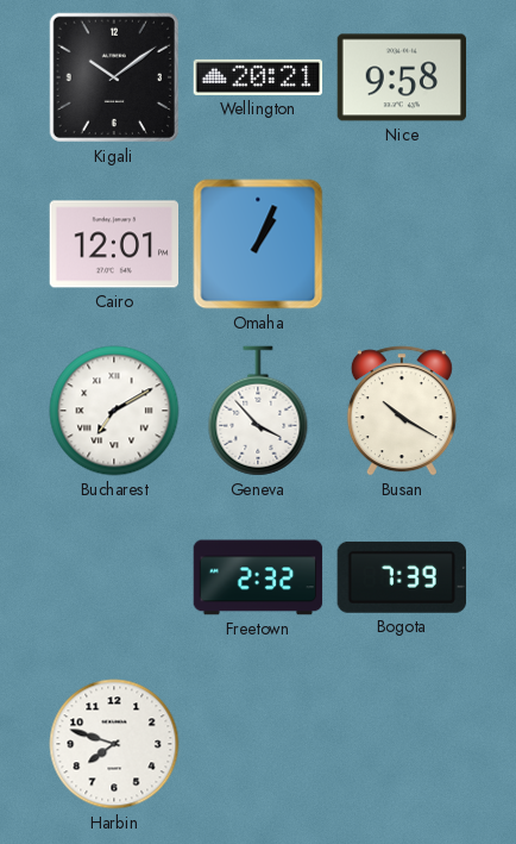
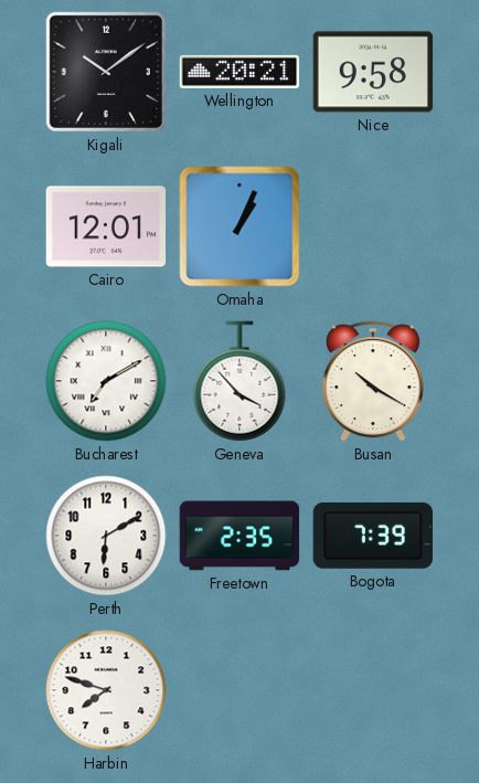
Perth: none -> 6:10
Freetown: 2:32 -> 2:35
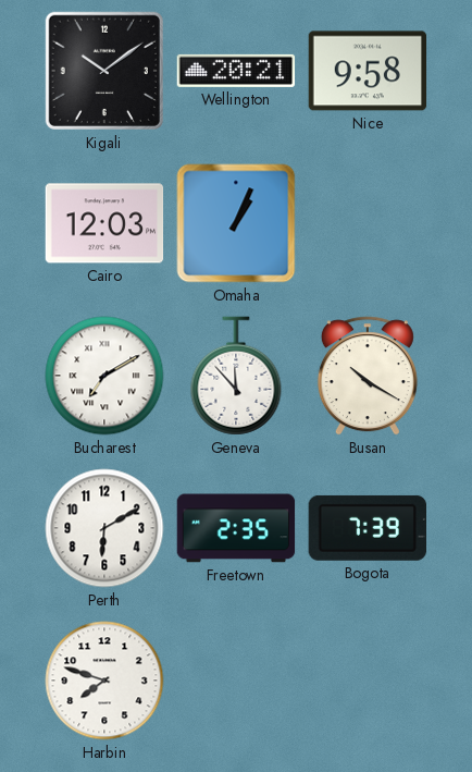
Cairo: 12:01 -> 12:03
Geneva: 3:53 -> 11:53
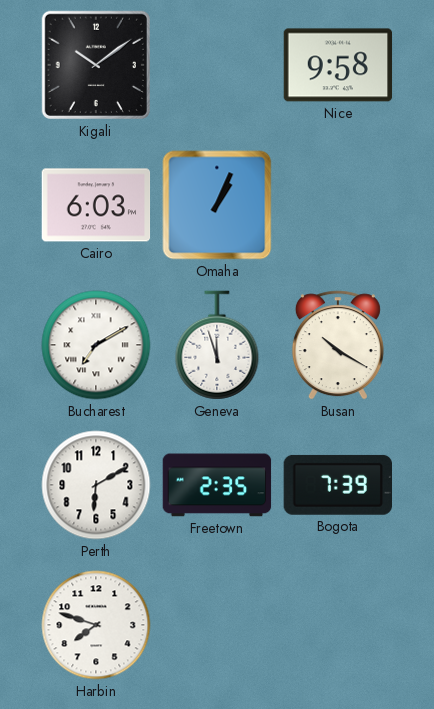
Wellington: 20:21 -> none
Cairo: 12:03 -> 6:03
Geneva: 11:53 -> 11:57
